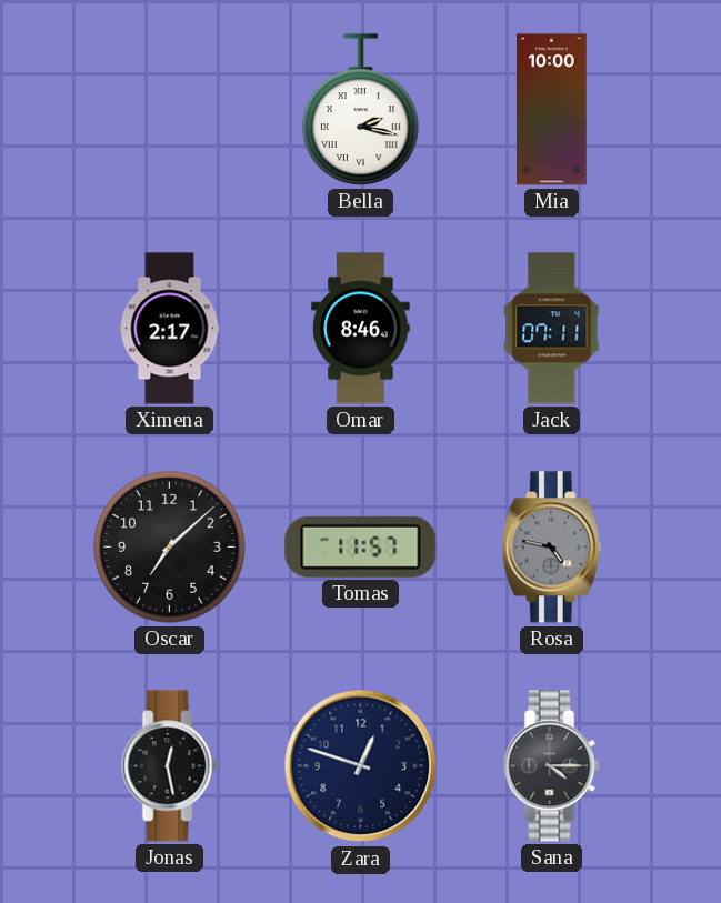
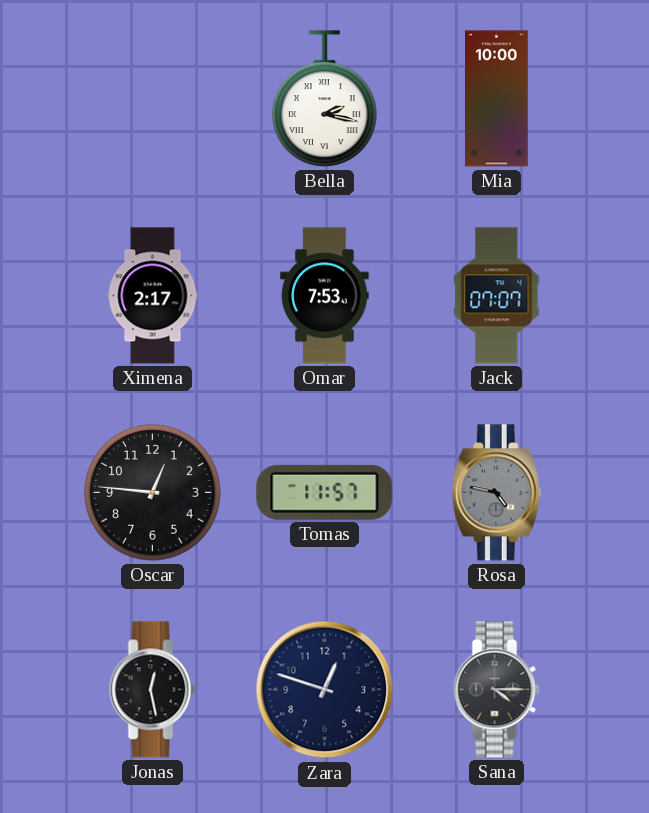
Omar: 8:46 -> 7:53
Jack: 07:11 -> 07:07
Oscar: 7:08 -> 12:46
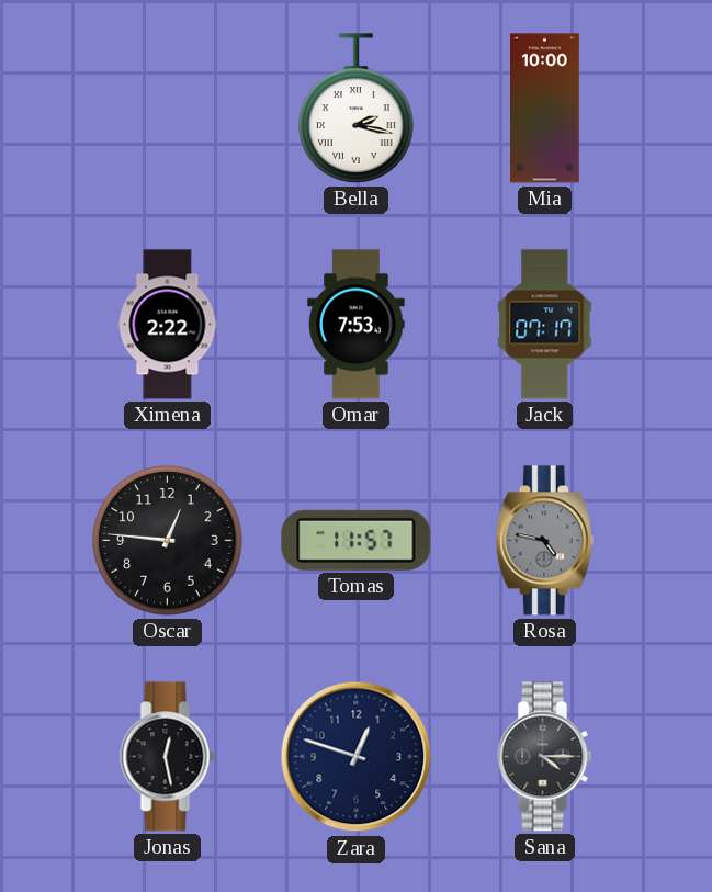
Ximena: 2:17 -> 2:22
Jack: 07:07 -> 07:17
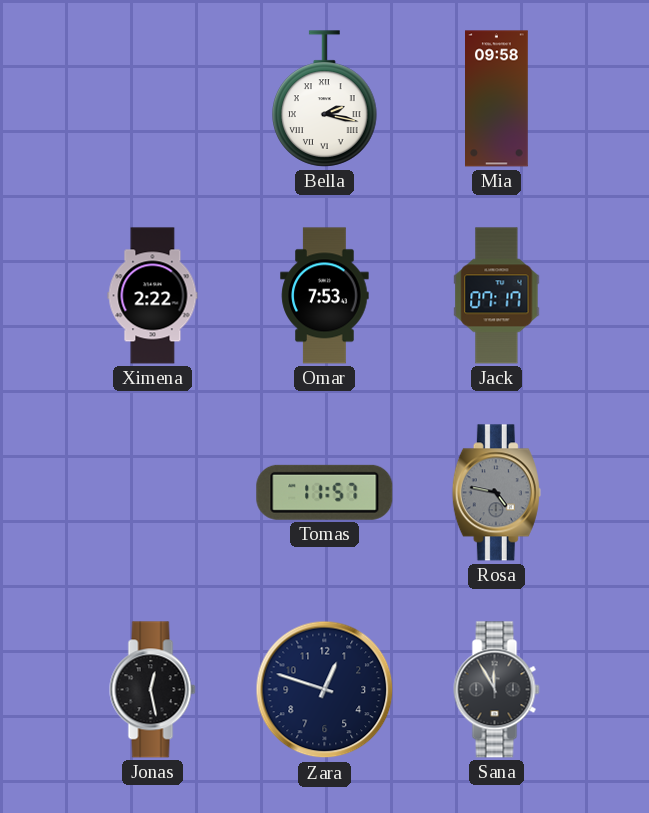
Mia: 10:00 -> 09:58
Oscar: 12:46 -> none
Sana: 4:15 -> 11:55
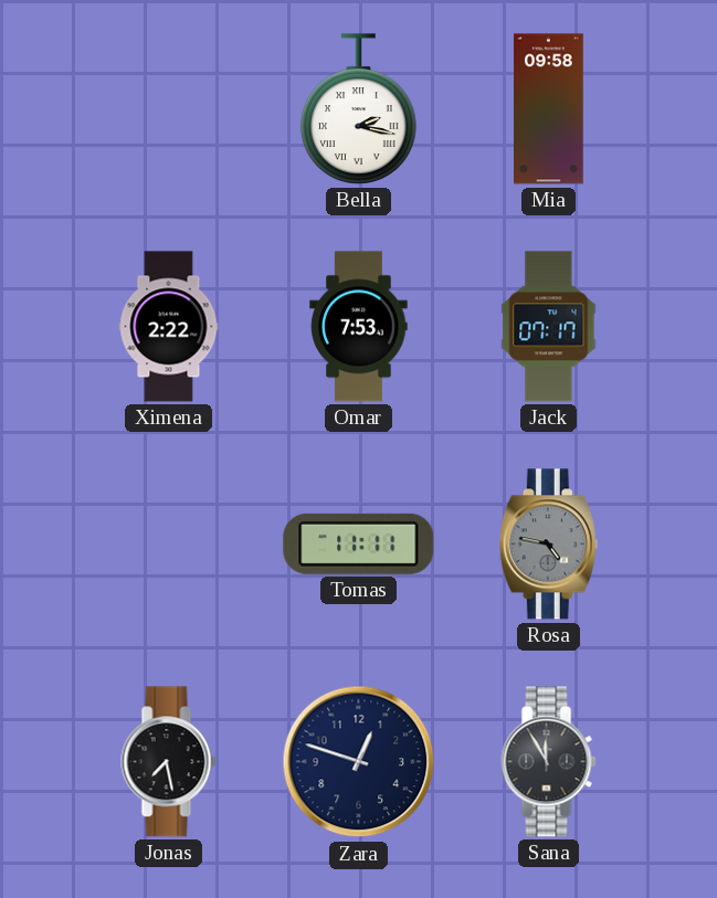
Tomas: 11:57 -> 11:11
Jonas: 12:28 -> 7:28
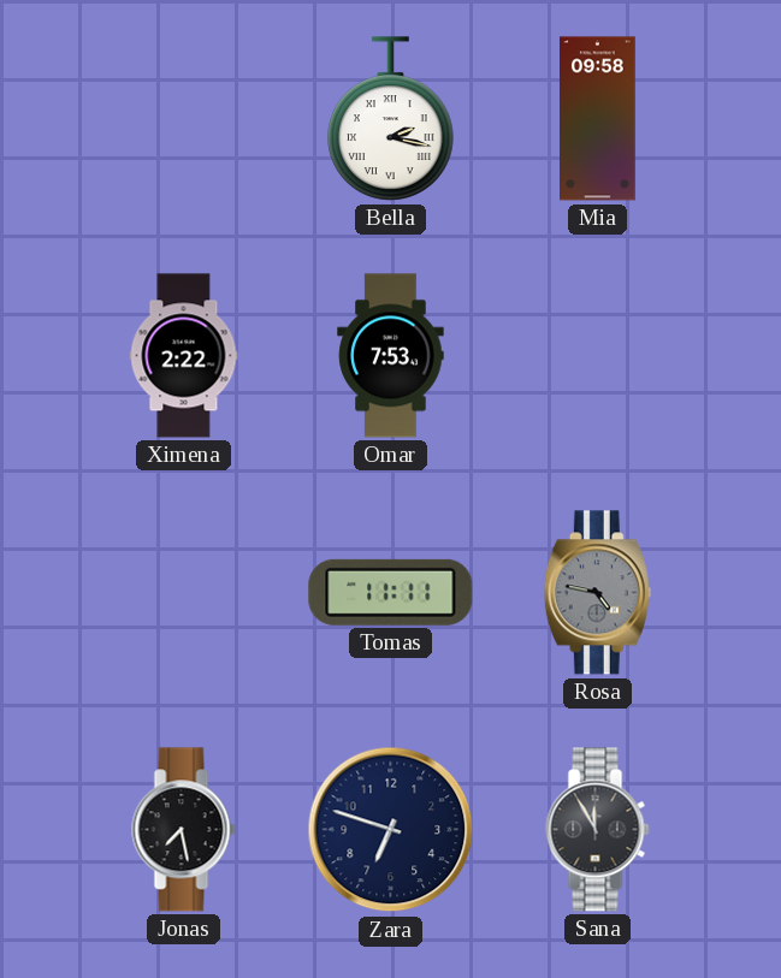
Jack: 07:17 -> none
Zara: 12:48 -> 6:48
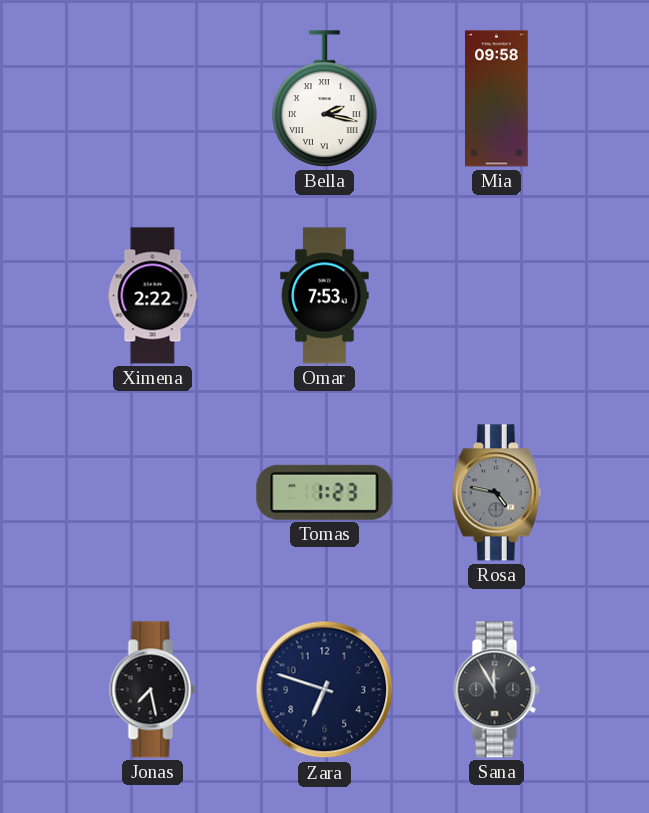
Tomas: 11:11 -> 1:23
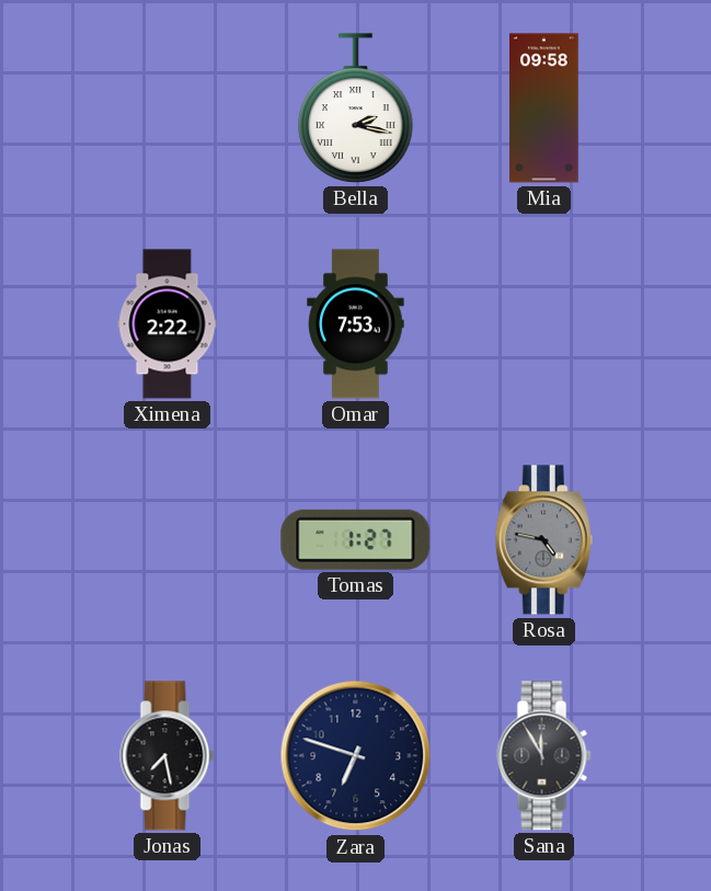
Tomas: 1:23 -> 1:27
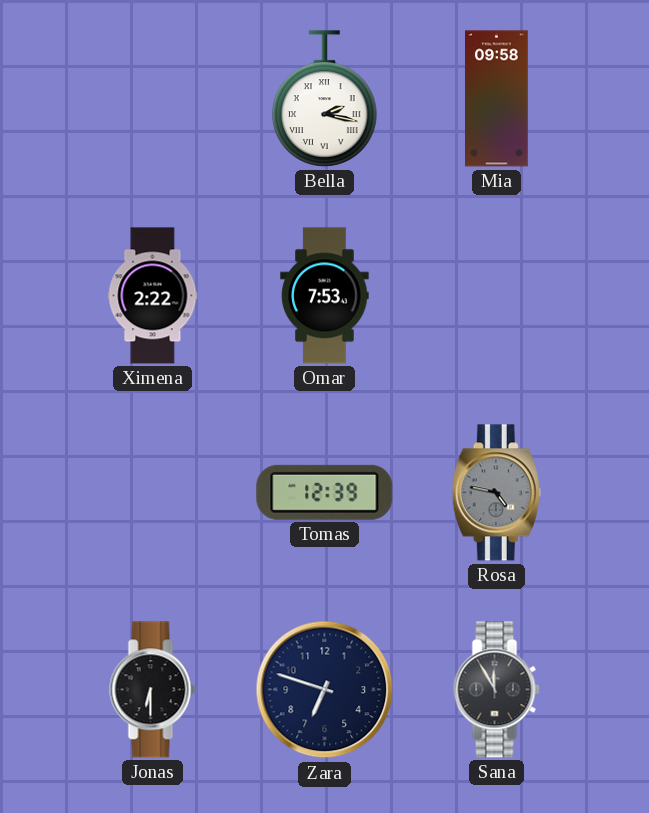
Tomas: 1:27 -> 12:39
Jonas: 7:28 -> 6:30
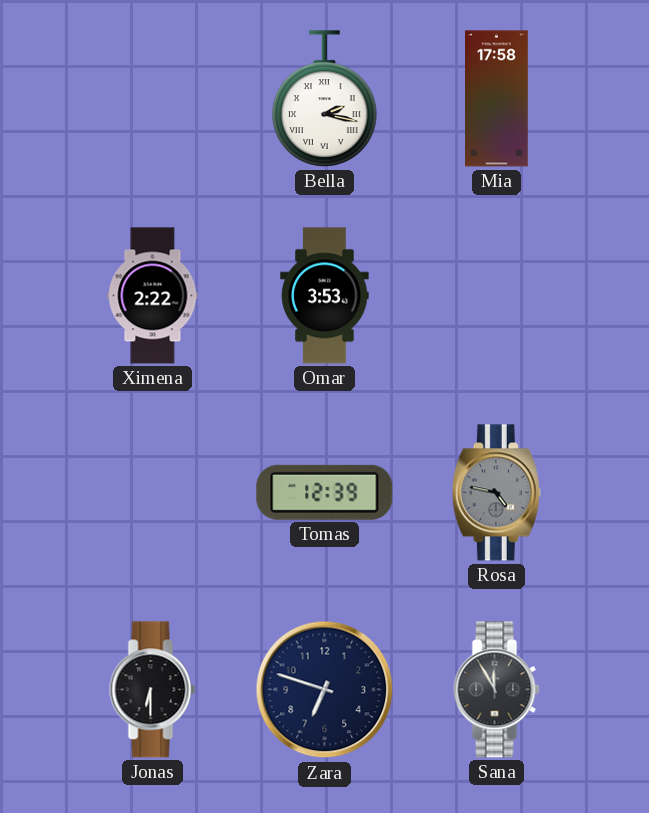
Mia: 09:58 -> 17:58
Omar: 7:53 -> 3:53
